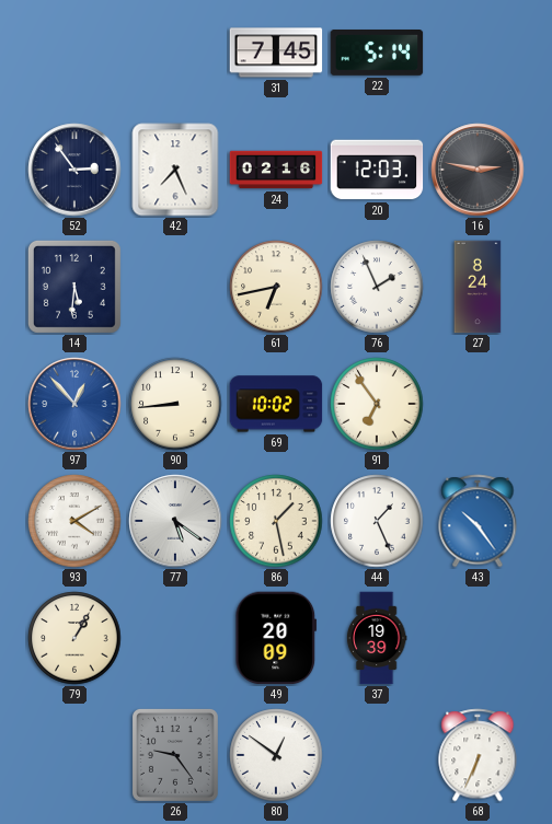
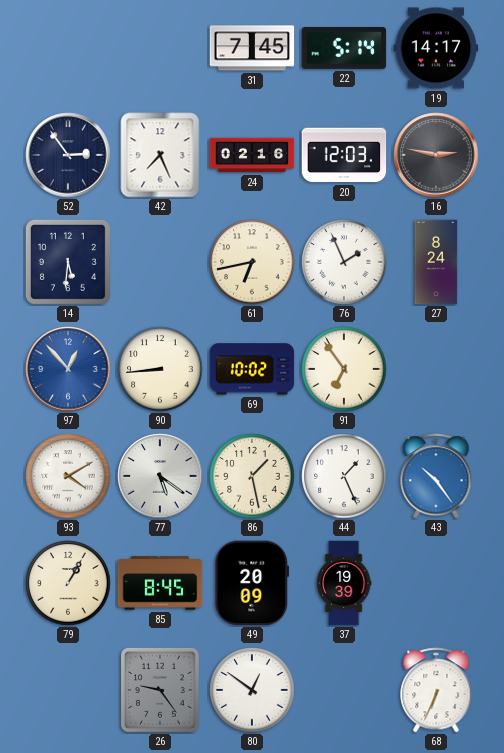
19: none -> 14:17
85: none -> 8:45
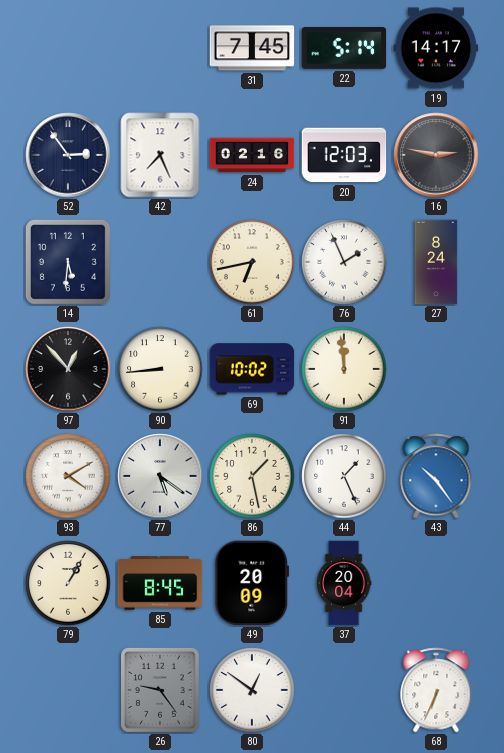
97 dial: blue -> black
91: 6:54 -> 11:59
37: 19:39 -> 20:04
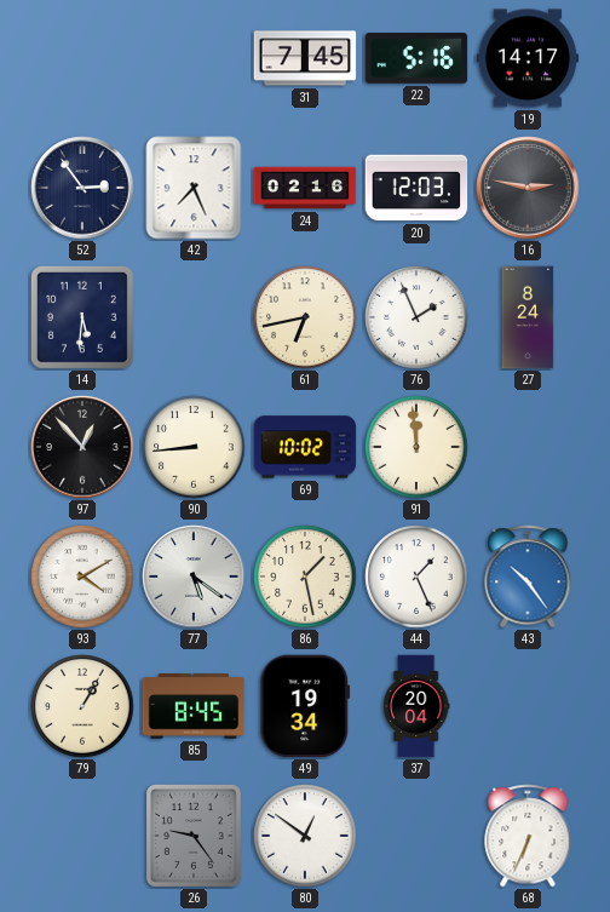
22: 5:14 -> 5:16
49: 20:09 -> 19:34
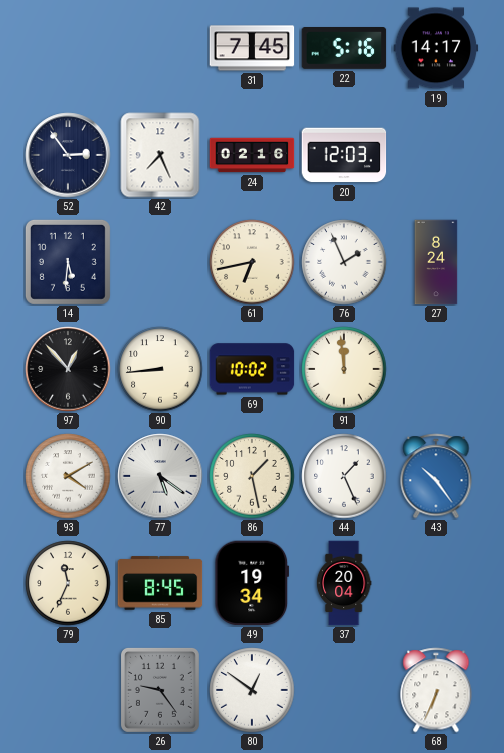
16: 2:47 -> none
79: 1:05 -> 11:34
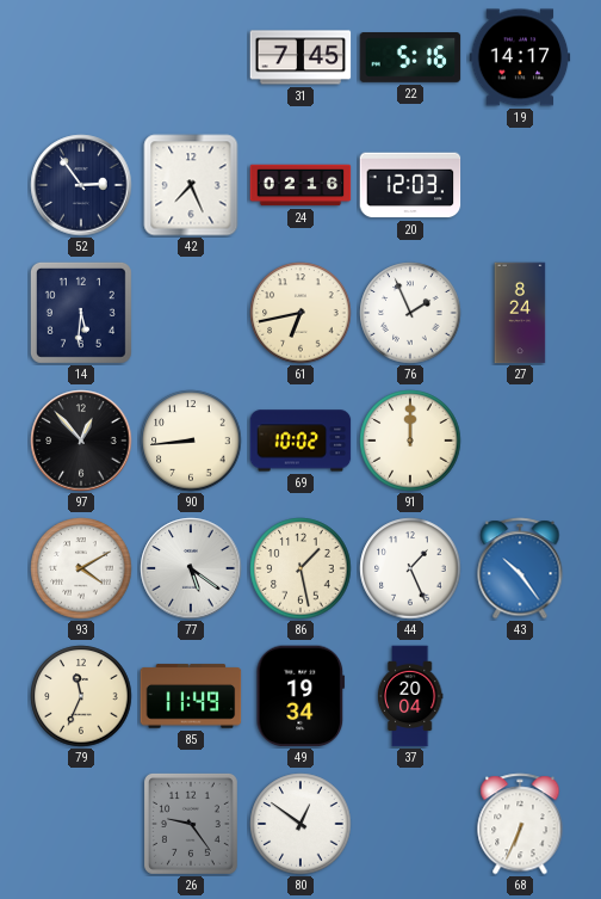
91: 11:59 -> 12:00
85: 8:45 -> 11:49
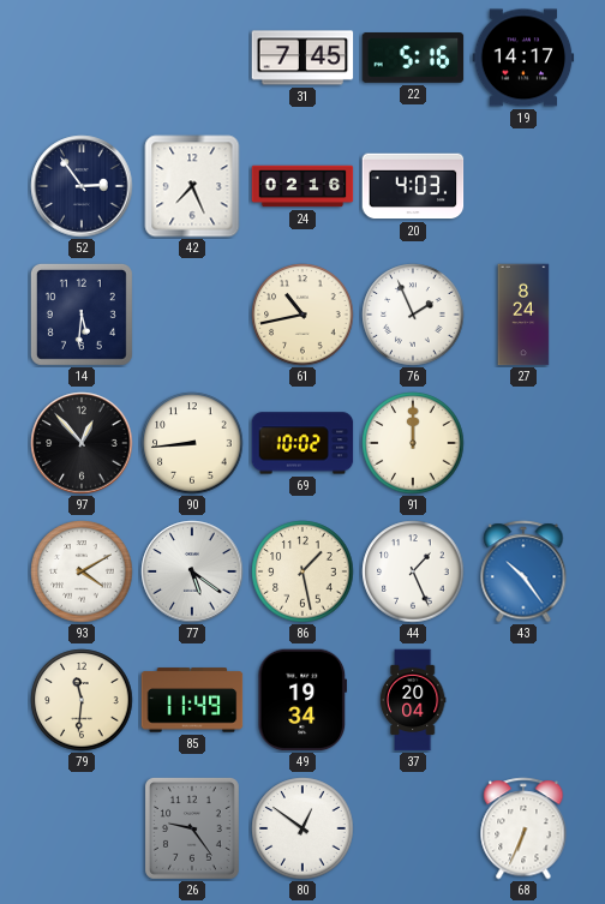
20: 12:03 -> 4:03
61: 6:43 -> 10:43
79: 11:34 -> 11:31
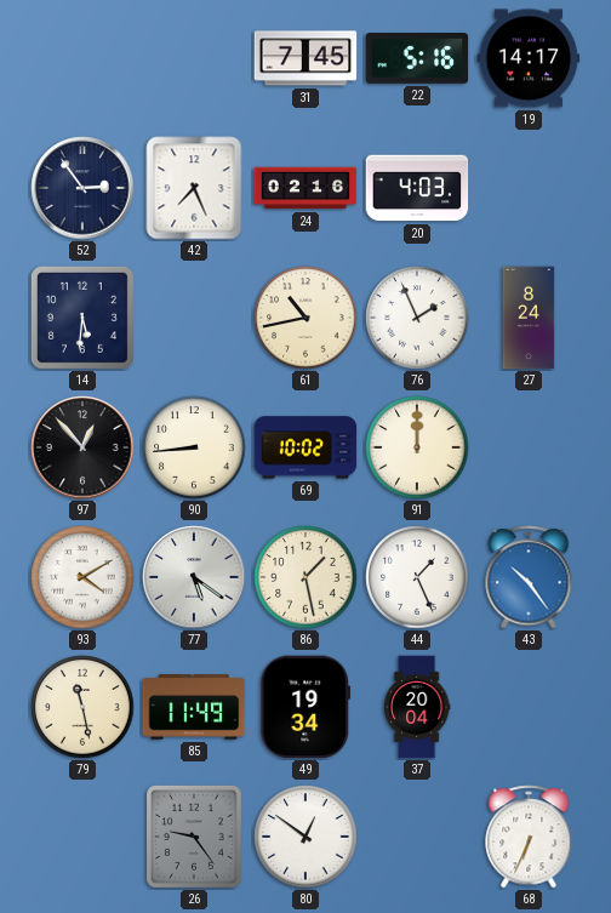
79: 11:31 -> 11:28
